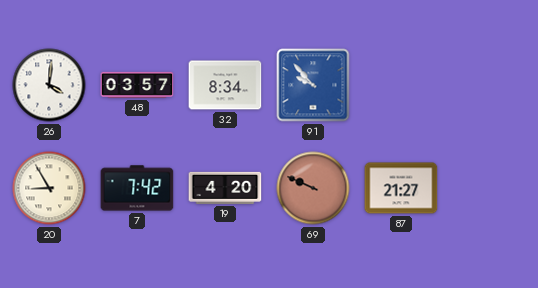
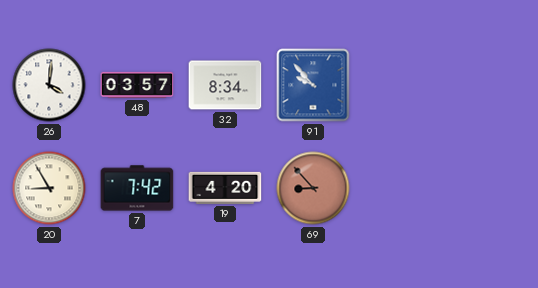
69: 9:49 -> 8:53
87: 21:27 -> none
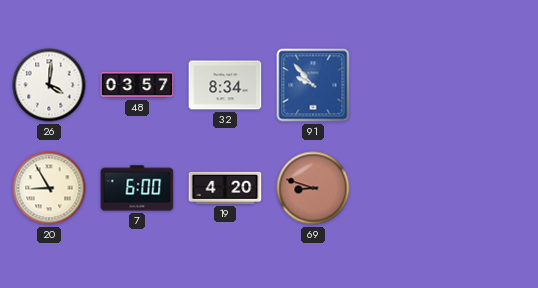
7: 7:42 -> 6:00
69: 8:53 -> 8:48
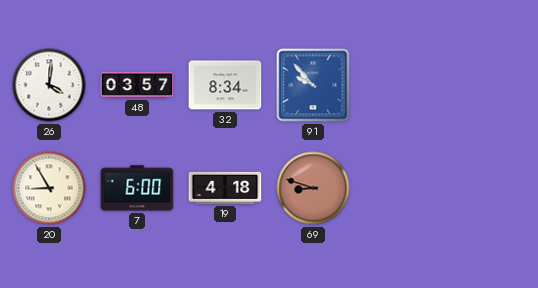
19: 4:20 -> 4:18
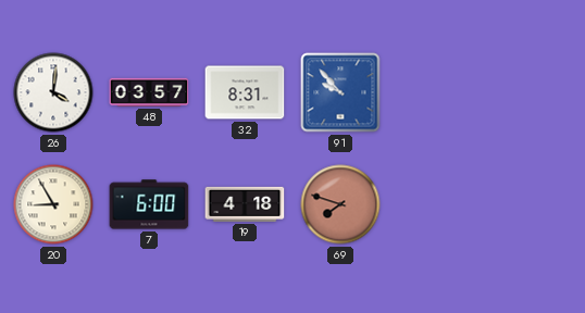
32: 8:34 -> 8:31
69: 8:48 -> 7:48
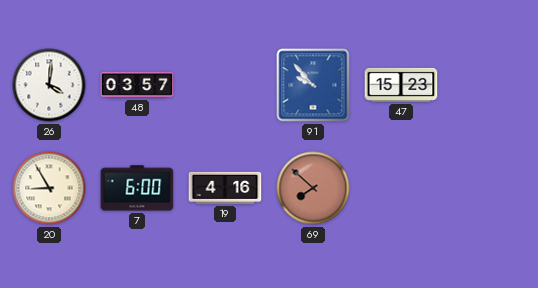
32: 8:31 -> none
47: none -> 15:23
19: 4:18 -> 4:16
69: 7:48 -> 7:52
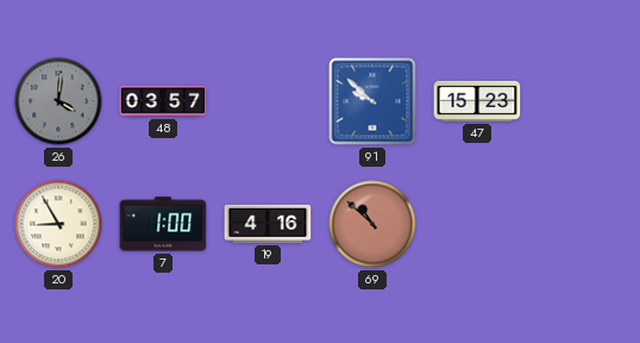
26 dial: white -> grey
91: 9:53 -> 9:52
7: 6:00 -> 1:00
69: 7:52 -> 10:52
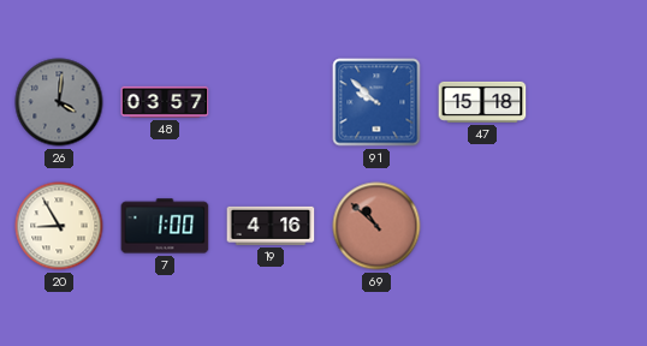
47: 15:23 -> 15:18
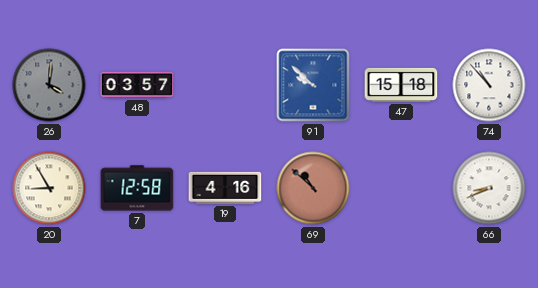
74: none -> 10:53
7: 1:00 -> 12:58
66: none -> 8:41
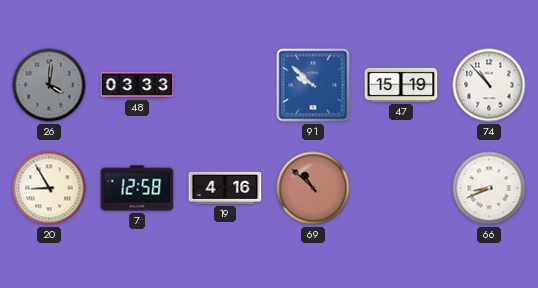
48: 03:57 -> 03:33
47: 15:18 -> 15:19
